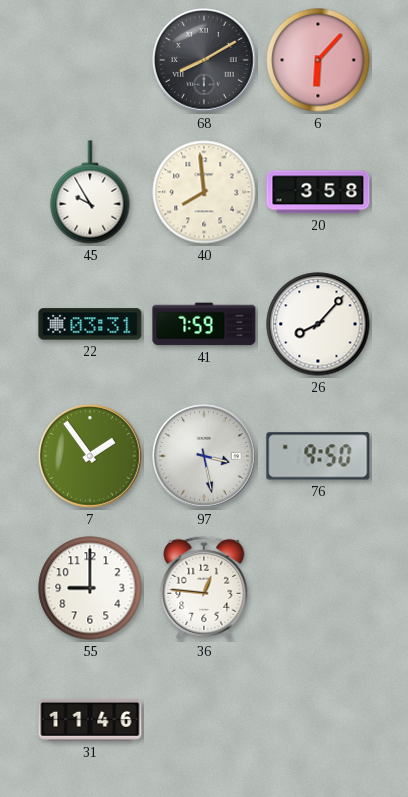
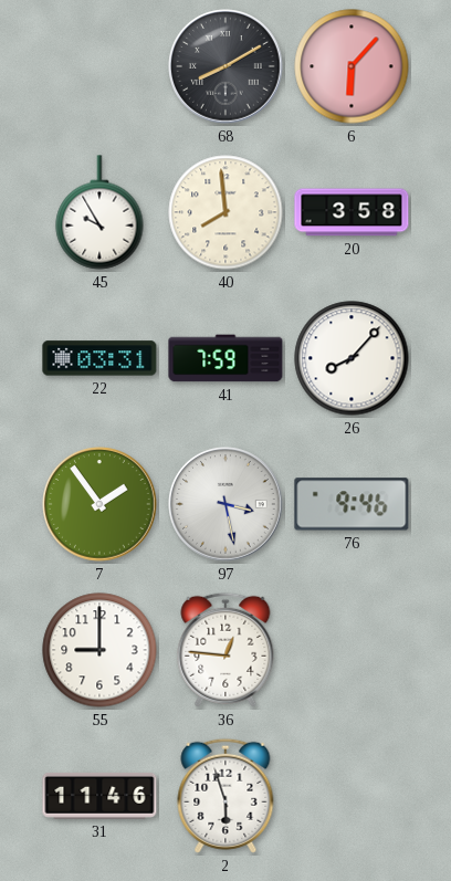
76: 9:50 -> 9:46
2: none -> 5:57
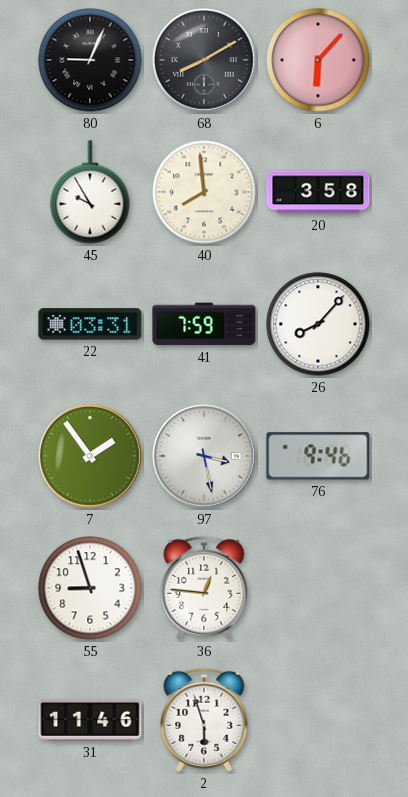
80: none -> 9:04
55: 9:00 -> 8:57
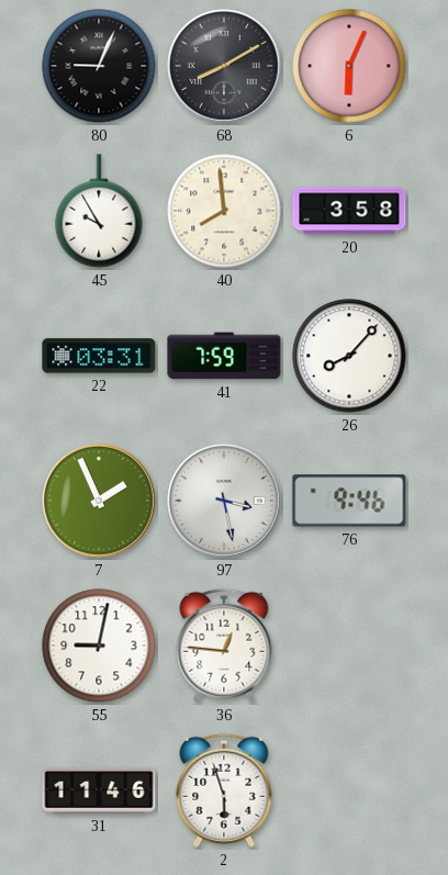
6: 6:07 -> 6:04
7: 1:54 -> 1:56
55: 8:57 -> 9:02
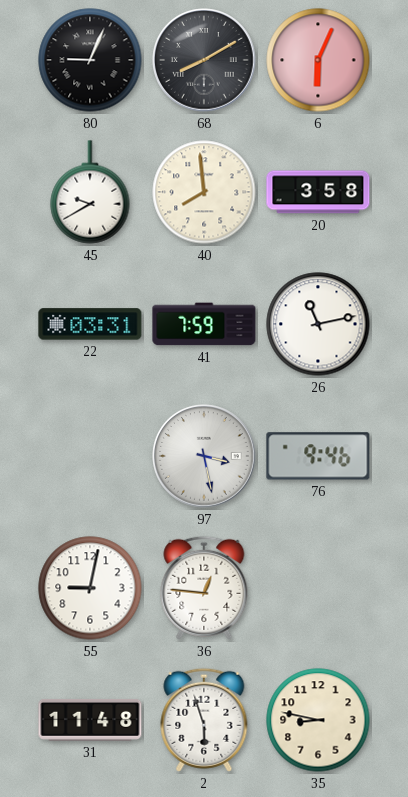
45: 9:55 -> 9:40
26: 8:07 -> 11:13
7: 1:56 -> none
31: 11:46 -> 11:48
35: none -> 8:47
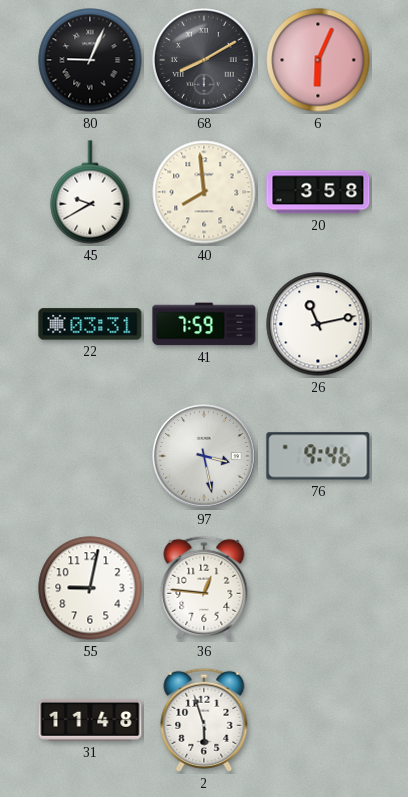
35: 8:47 -> none
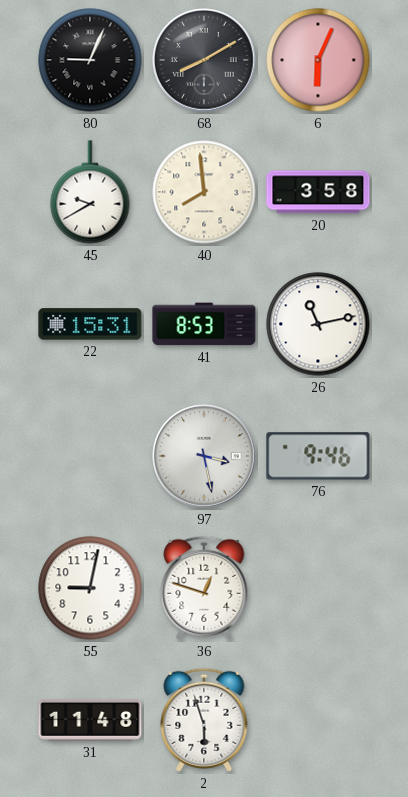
22: 03:31 -> 15:31
41: 7:59 -> 8:53
36: 12:46 -> 12:48
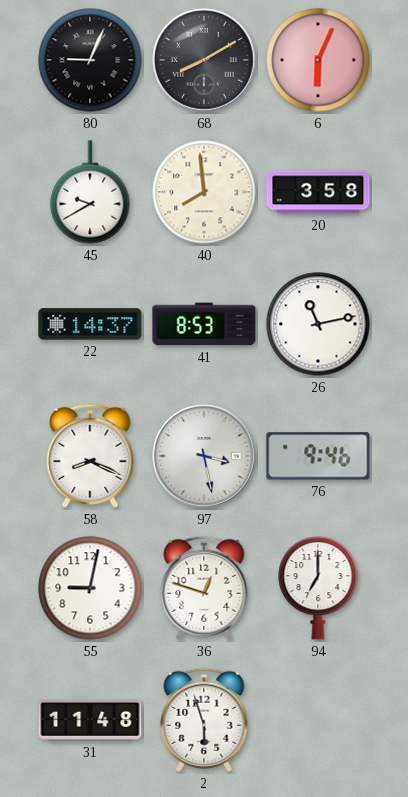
22: 15:31 -> 14:37
58: none -> 8:19
94: none -> 7:00
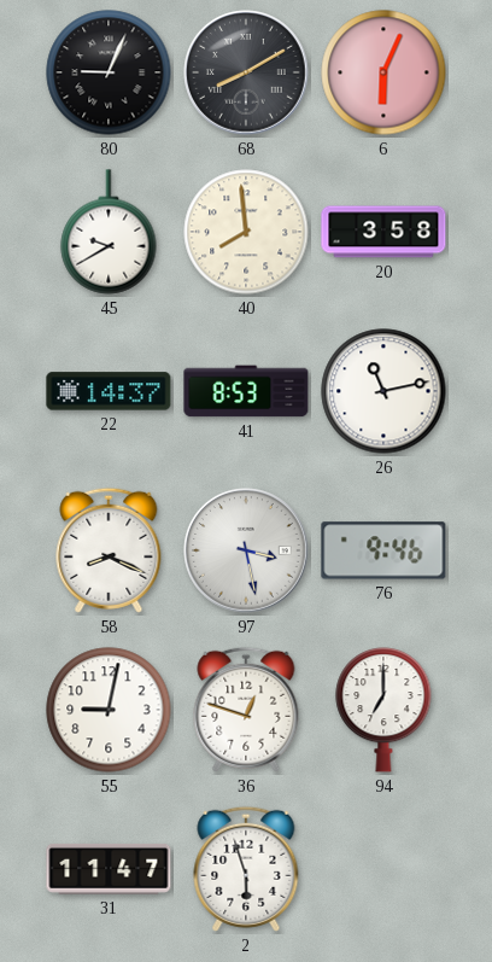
31: 11:48 -> 11:47
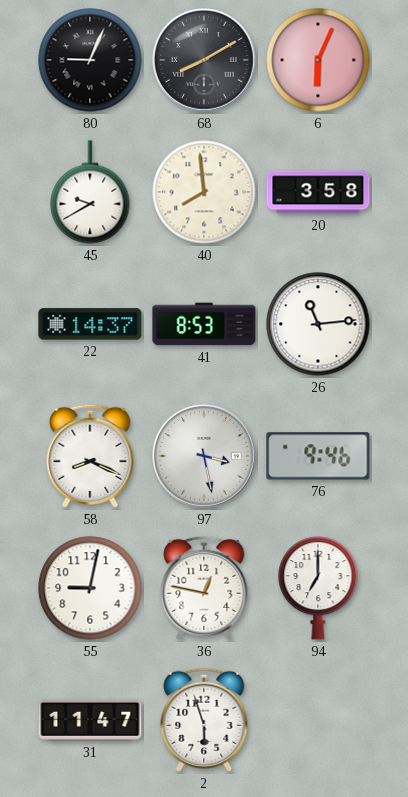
26: 11:13 -> 11:14
36: 12:48 -> 12:47
